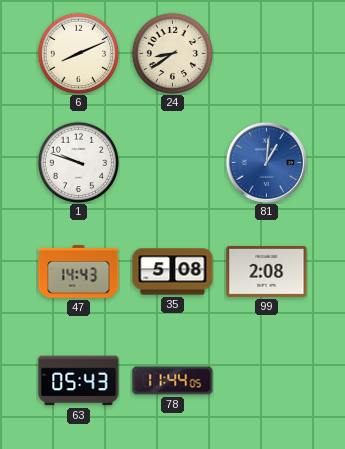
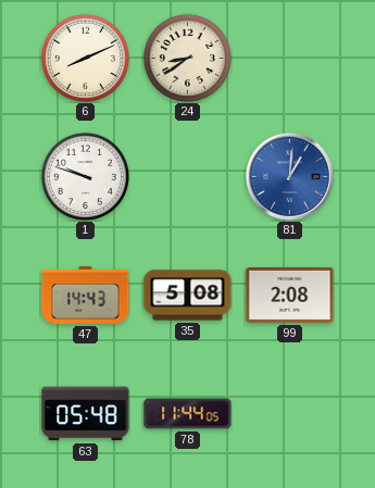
63: 05:43 -> 05:48
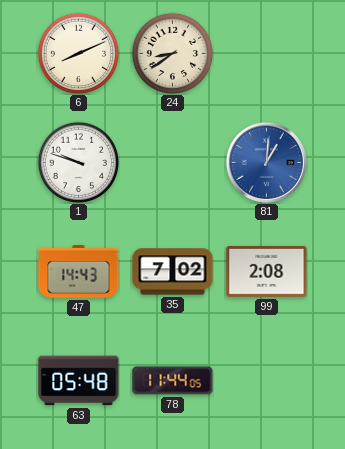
35: 5:08 -> 7:02
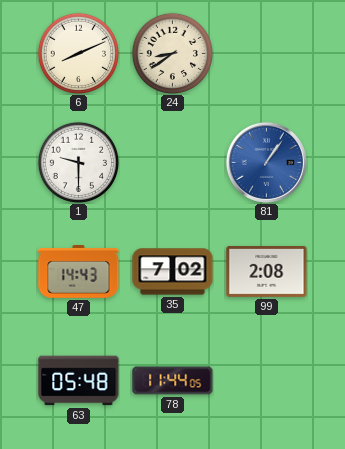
1: 9:48 -> 9:30
81: 1:01 -> 1:06
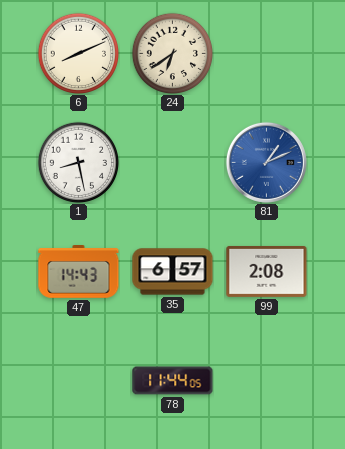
24: 8:39 -> 6:39
1: 9:30 -> 8:28
81: 1:06 -> 1:11
35: 7:02 -> 6:57
63: 05:48 -> none
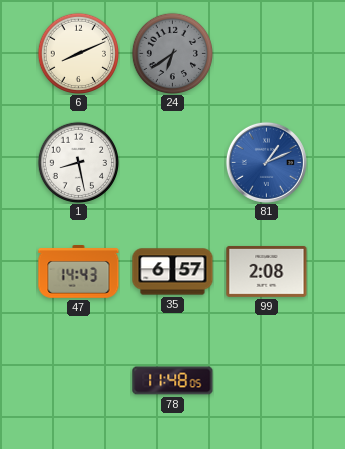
24 dial: cream -> grey
78: 11:44 -> 11:48
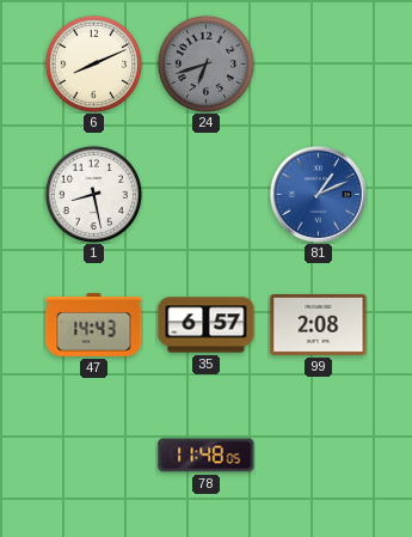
24: 6:39 -> 6:42
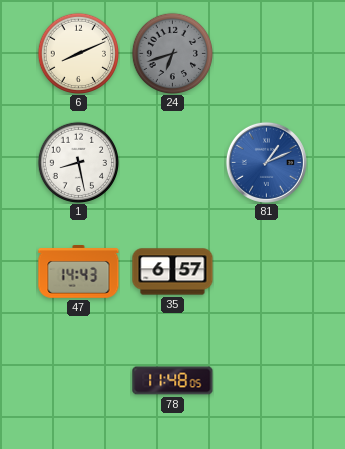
99: 2:08 -> none
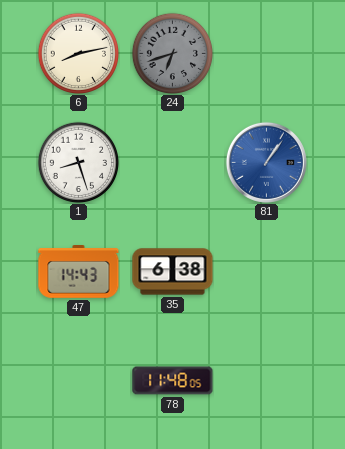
6: 8:11 -> 8:13
1: 8:28 -> 8:27
81: 1:11 -> 1:06
35: 6:57 -> 6:38
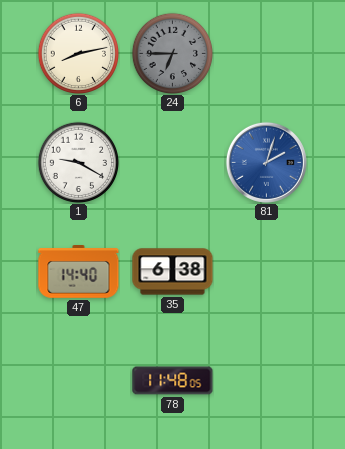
24: 6:42 -> 6:45
1: 8:27 -> 9:20
81: 1:06 -> 2:03
47: 14:43 -> 14:40
